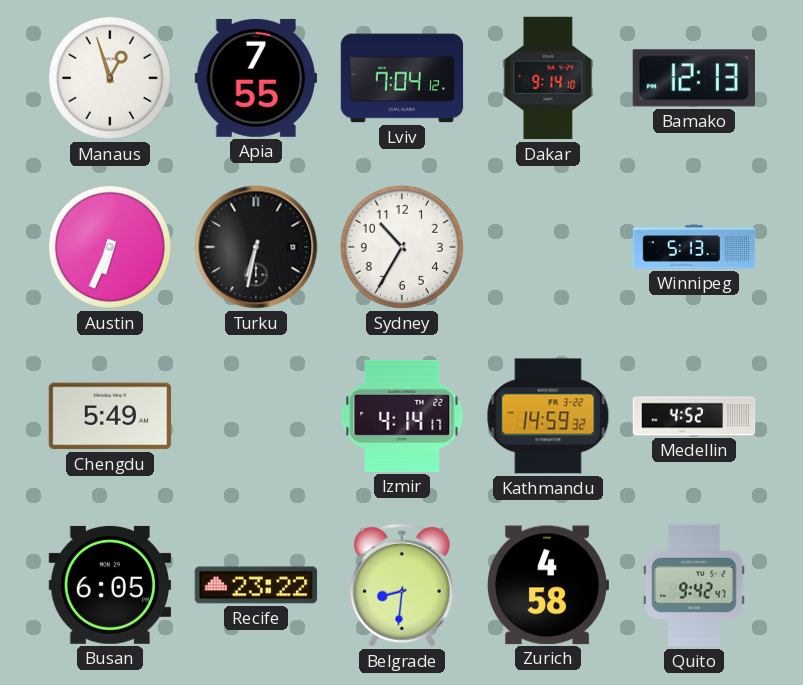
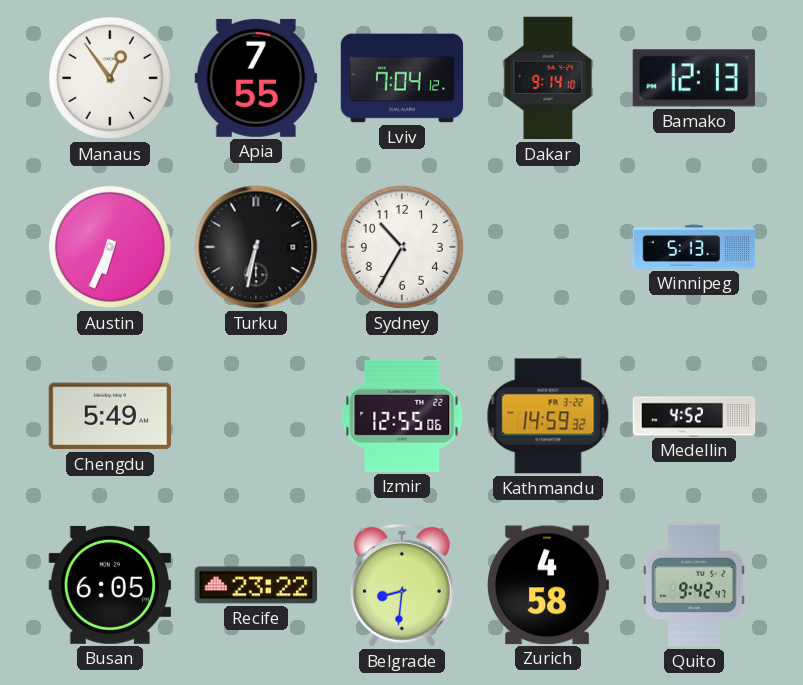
Manaus: 12:57 -> 12:54
Izmir: 4:14 -> 12:55
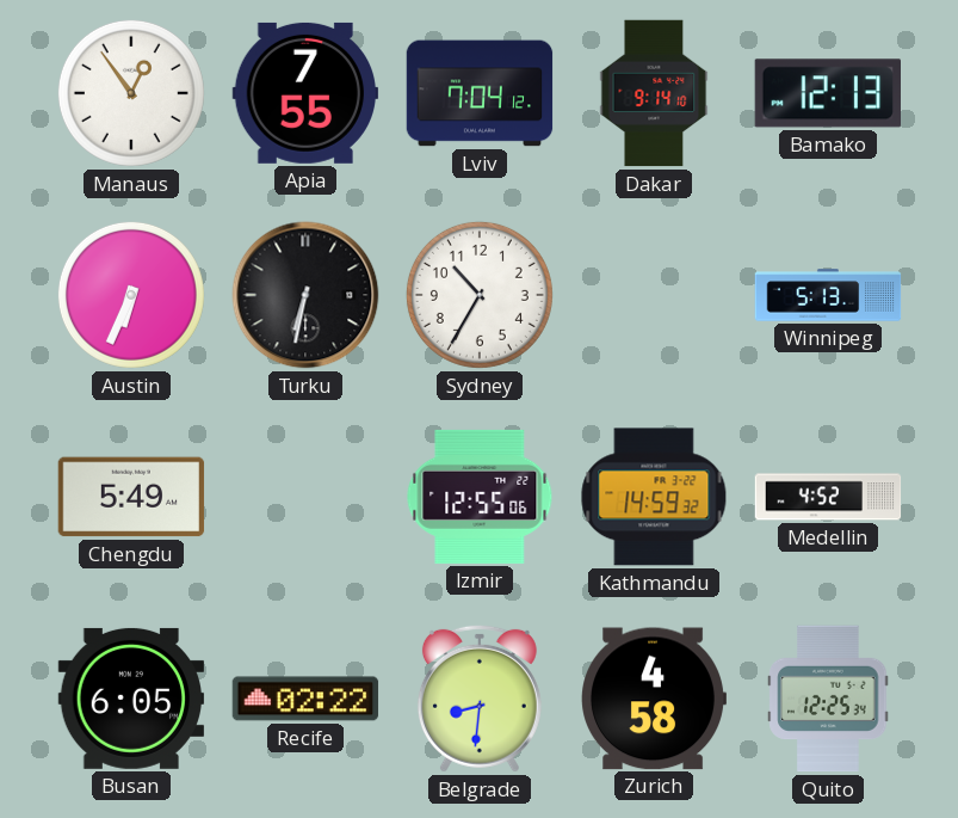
Recife: 23:22 -> 02:22
Quito: 9:42 -> 12:25
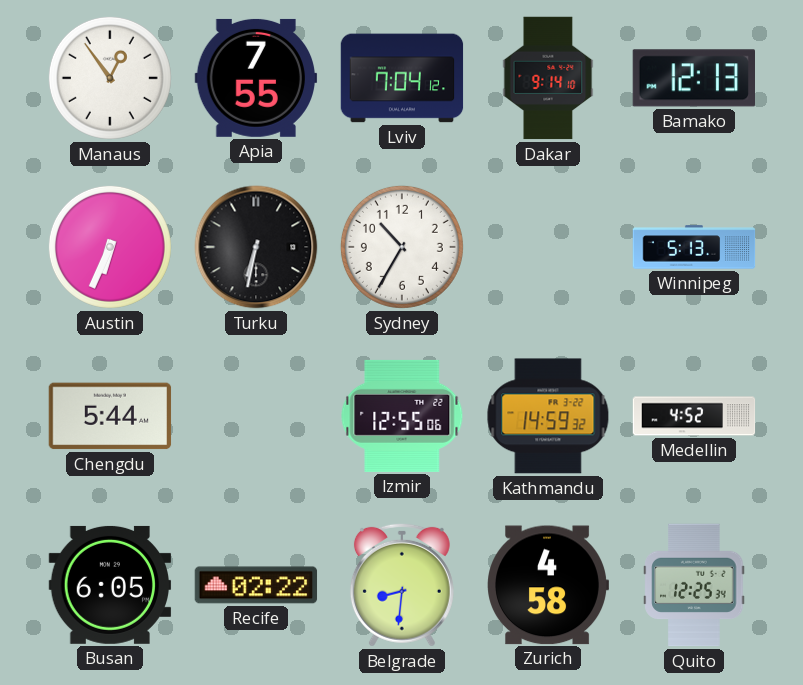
Chengdu: 5:49 -> 5:44
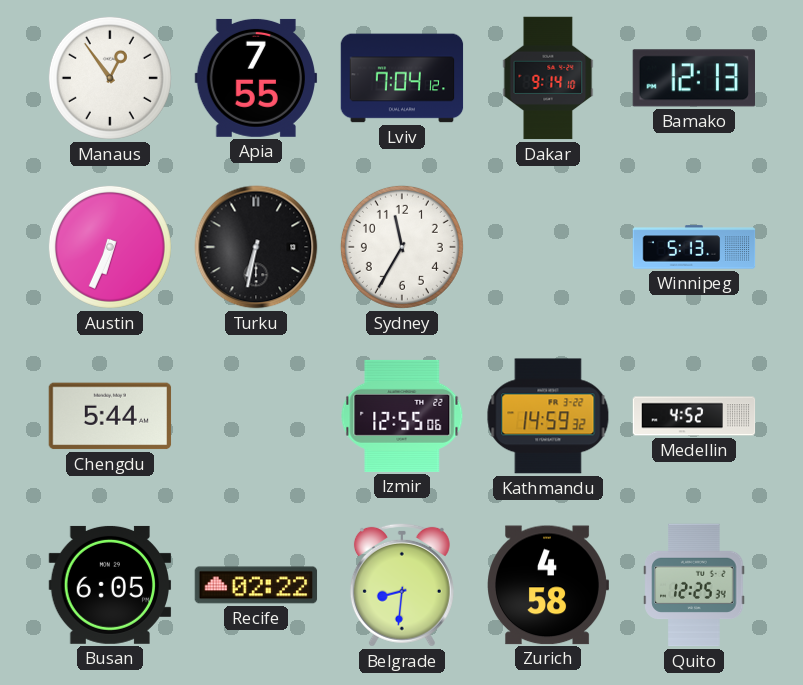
Sydney: 10:35 -> 11:35
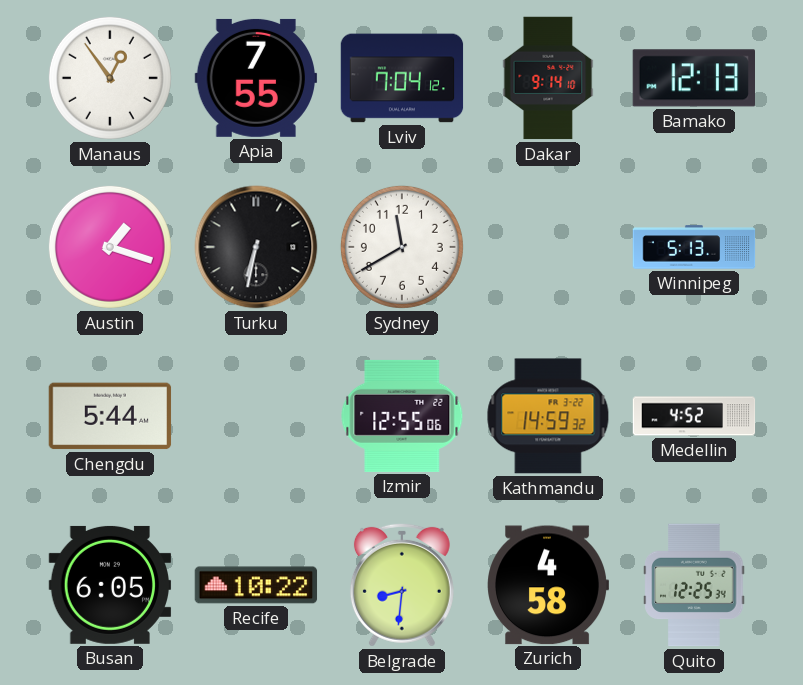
Austin: 6:34 -> 1:18
Sydney: 11:35 -> 11:40
Recife: 02:22 -> 10:22
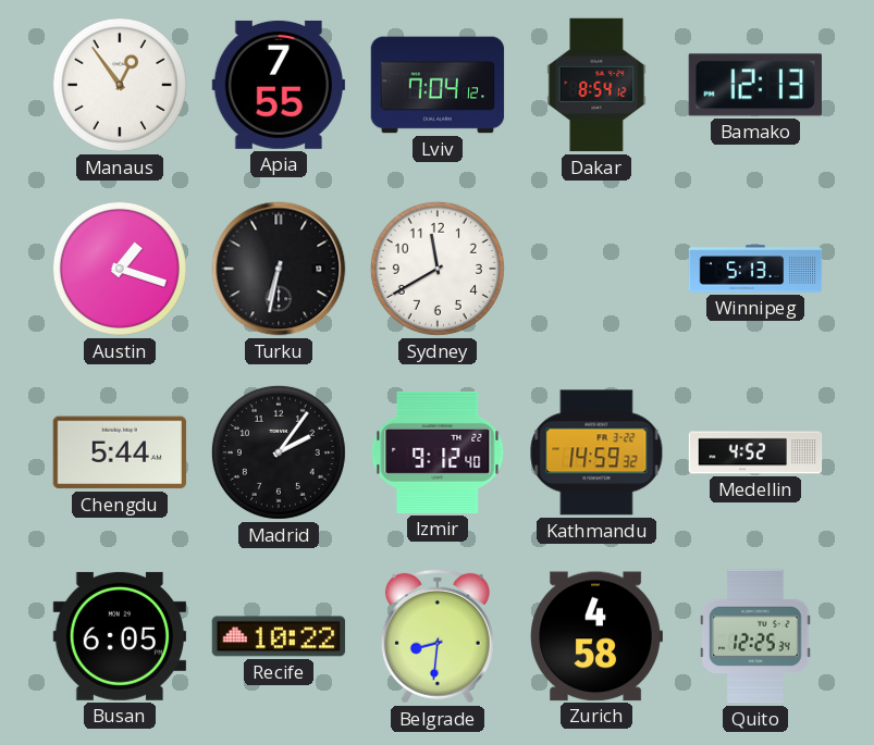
Dakar: 9:14 -> 8:54
Madrid: none -> 2:06
Izmir: 12:55 -> 9:12
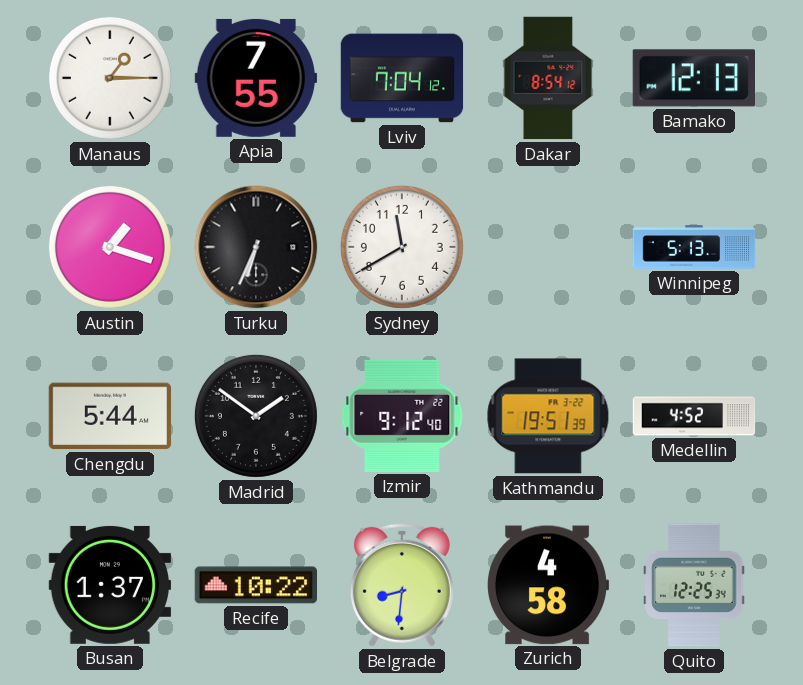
Manaus: 12:54 -> 1:15
Turku: 6:32 -> 6:34
Madrid: 2:06 -> 1:51
Kathmandu: 14:59 -> 19:51
Busan: 6:05 -> 1:37
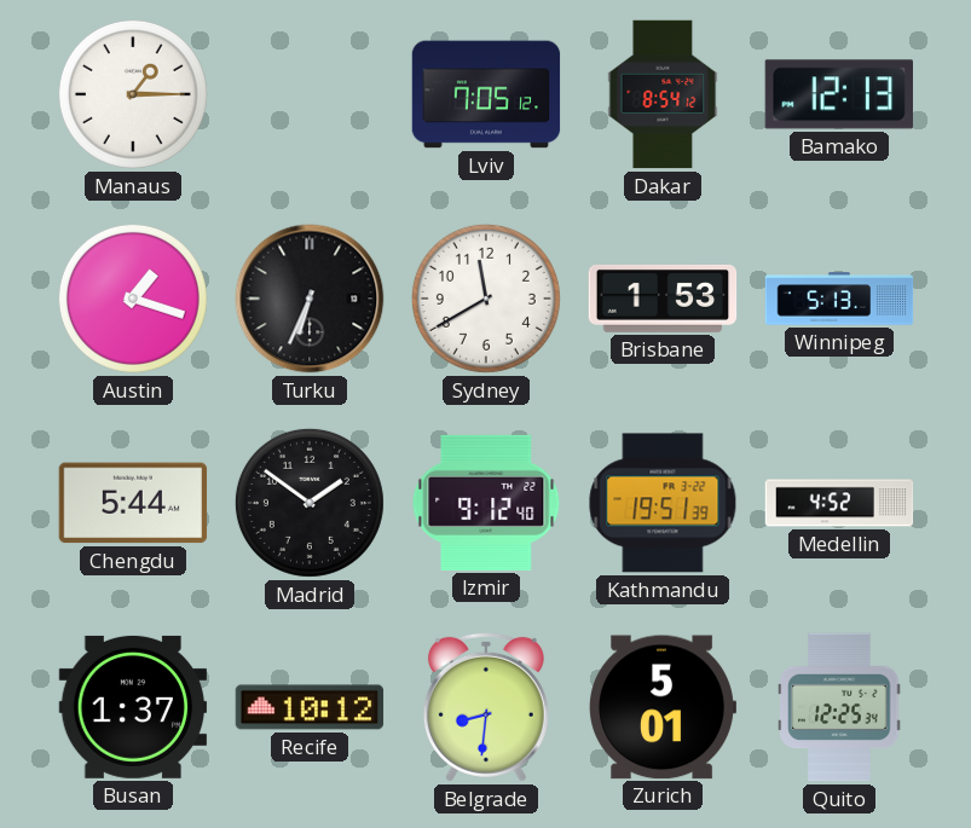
Apia: 7:55 -> none
Lviv: 7:04 -> 7:05
Brisbane: none -> 1:53
Recife: 10:22 -> 10:12
Zurich: 4:58 -> 5:01
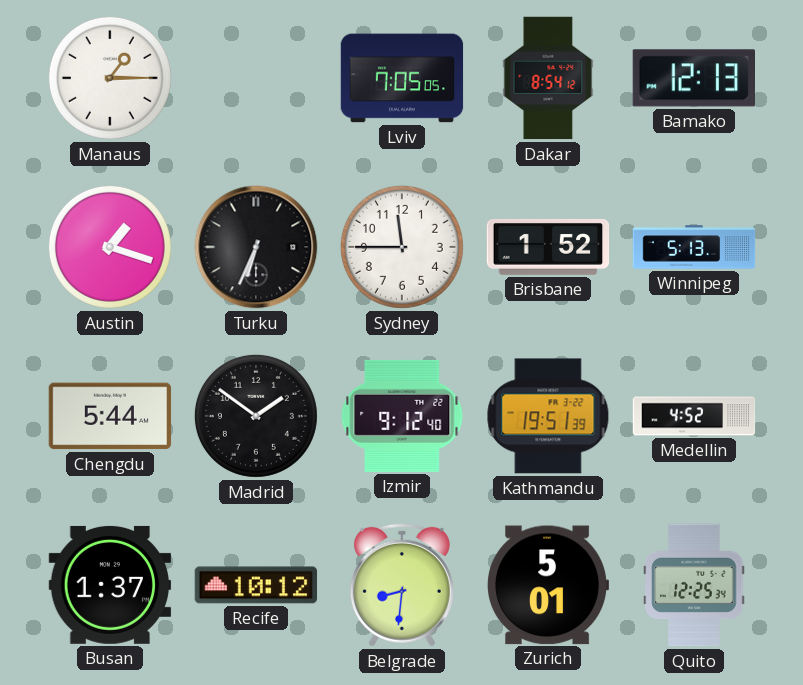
Lviv: 7:05:12 -> 7:05:05
Sydney: 11:40 -> 11:45
Brisbane: 1:53 -> 1:52
